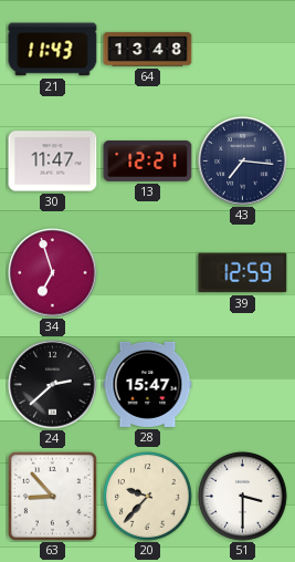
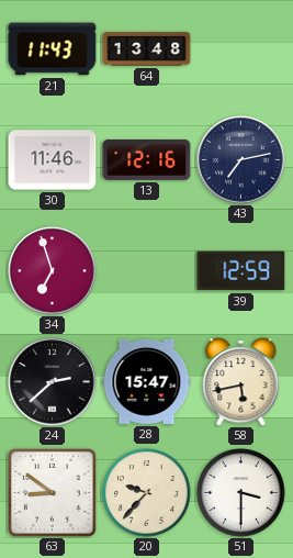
30: 11:47 -> 11:46
13: 12:21 -> 12:16
43: 7:16 -> 7:13
58: none -> 5:43
63: 8:53 -> 8:51
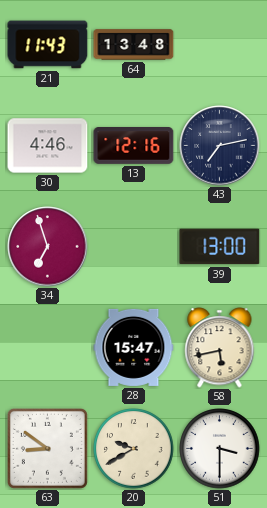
30: 11:46 -> 4:46
39: 12:59 -> 13:00
24: 2:38 -> none
20: 9:37 -> 9:40
